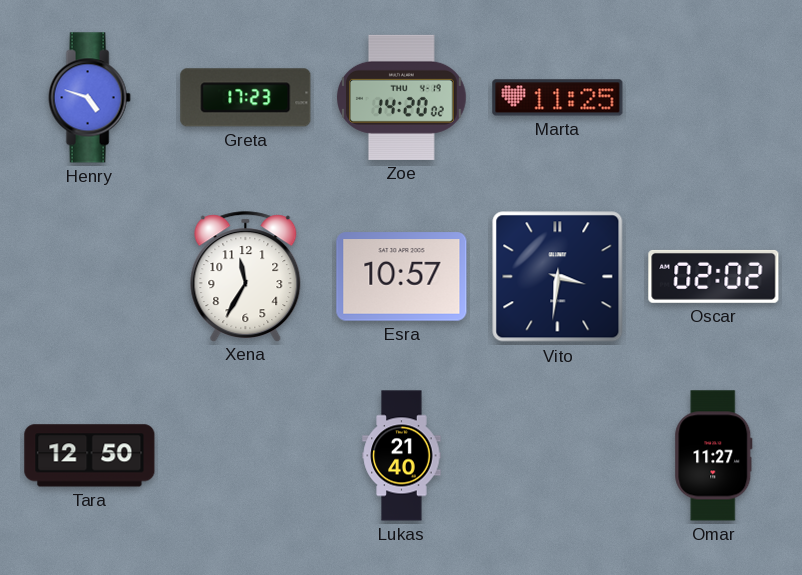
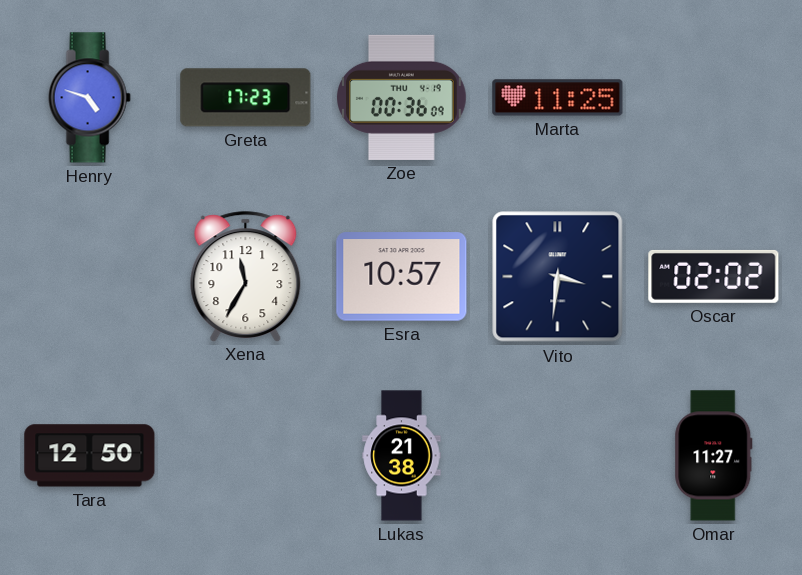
Zoe: 14:20 -> 00:36
Lukas: 21:40 -> 21:38
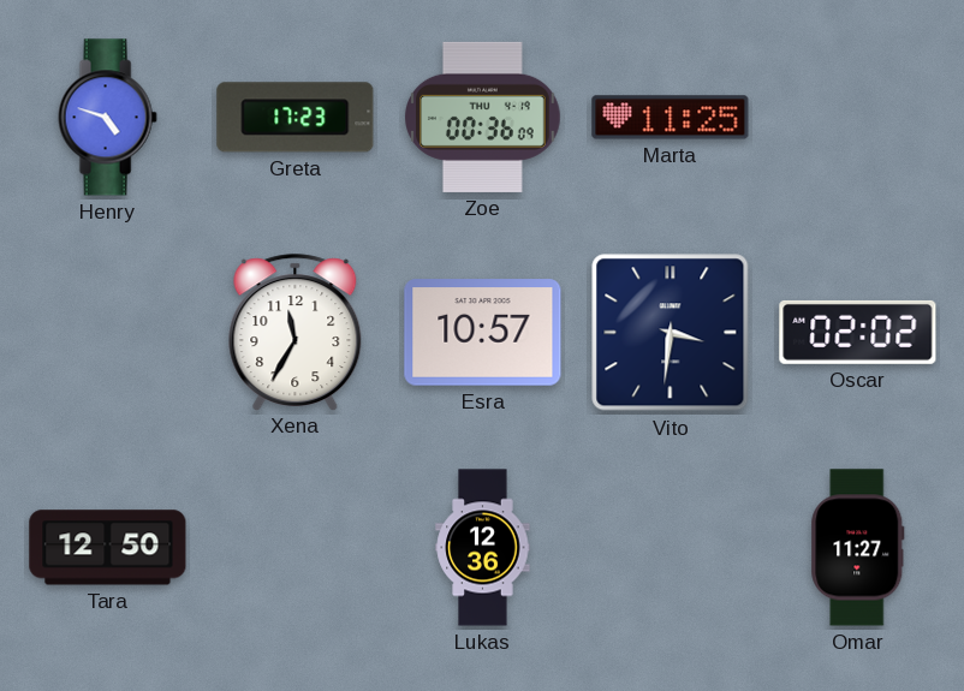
Lukas: 21:38 -> 12:36
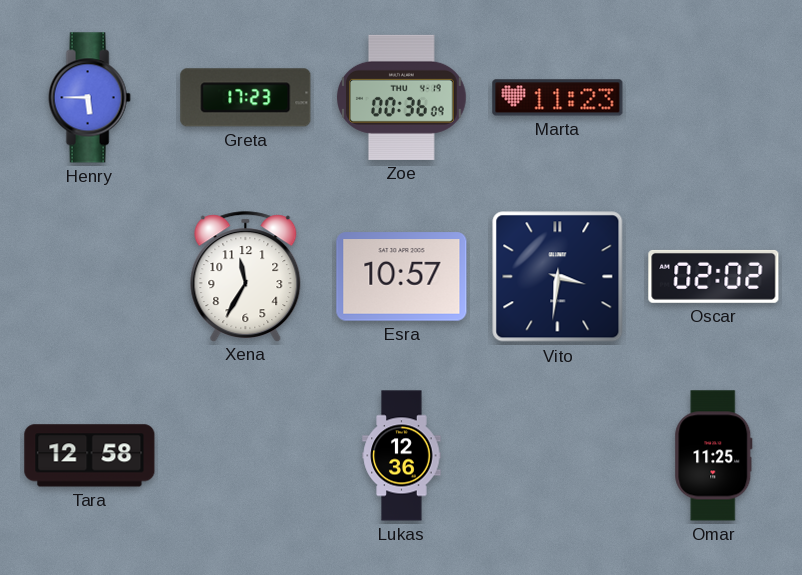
Henry: 4:48 -> 5:45
Marta: 11:25 -> 11:23
Tara: 12:50 -> 12:58
Omar: 11:27 -> 11:25
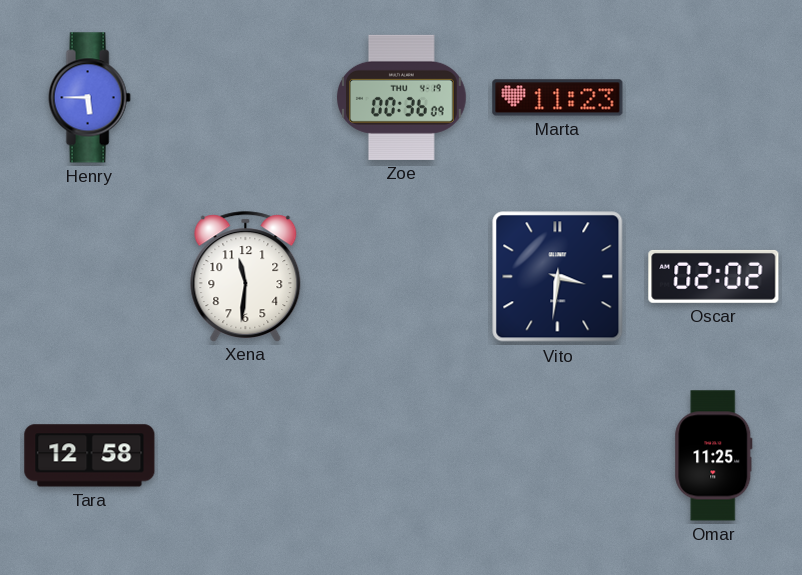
Greta: 17:23 -> none
Xena: 11:35 -> 11:31
Esra: 10:57 -> none
Lukas: 12:36 -> none
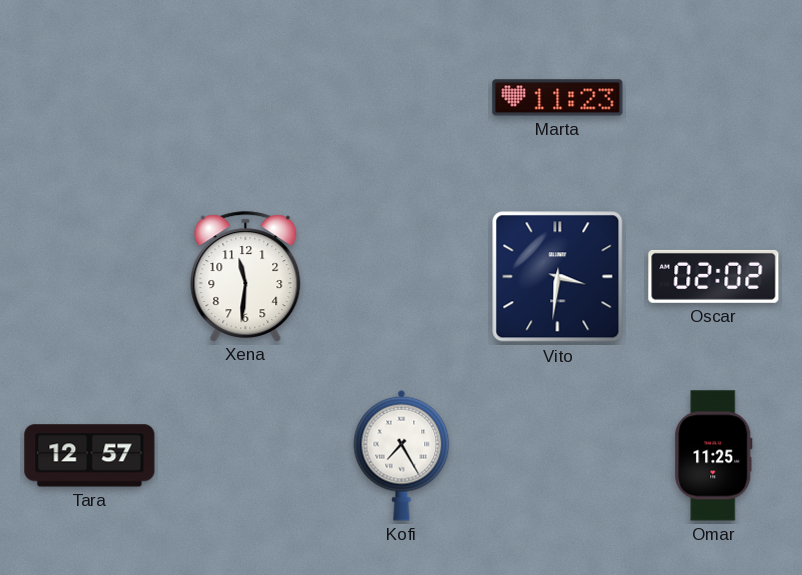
Henry: 5:45 -> none
Zoe: 00:36 -> none
Tara: 12:58 -> 12:57
Kofi: none -> 7:25
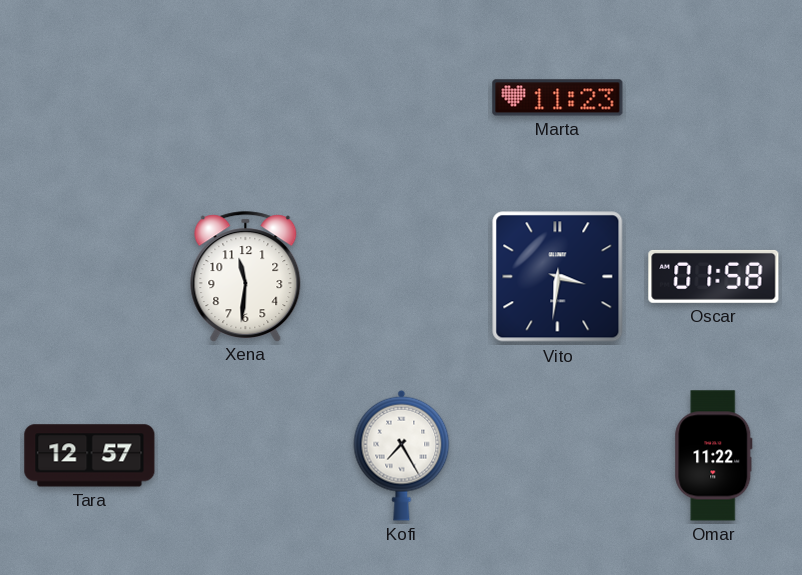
Oscar: 02:02 -> 01:58
Omar: 11:25 -> 11:22
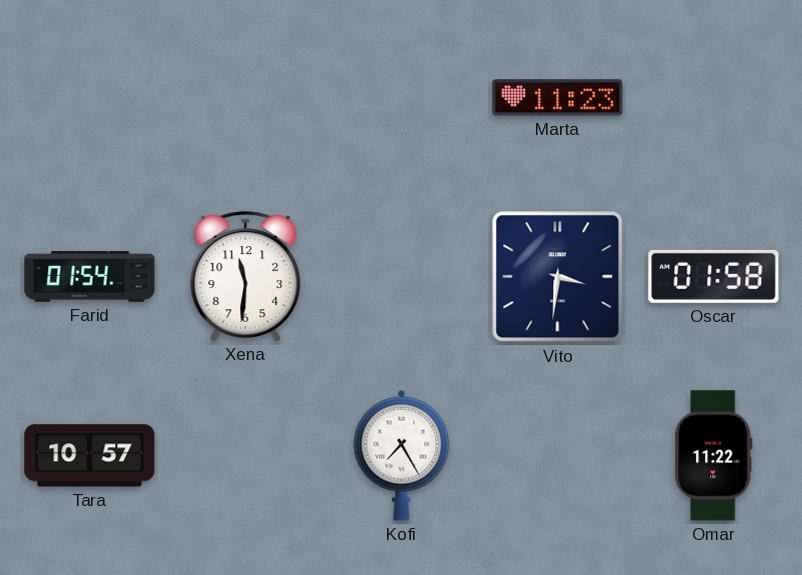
Farid: none -> 01:54
Tara: 12:57 -> 10:57
